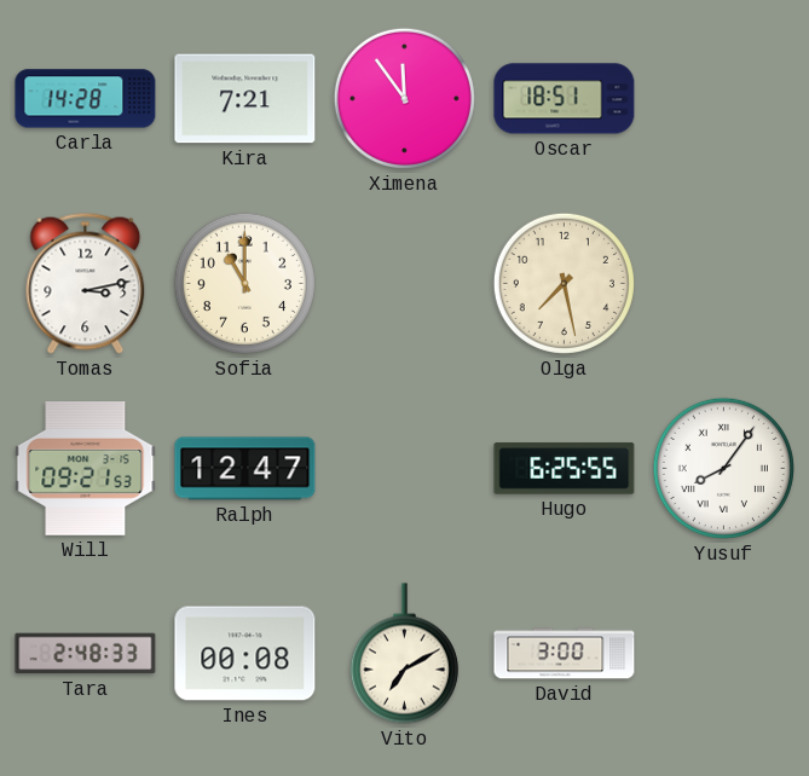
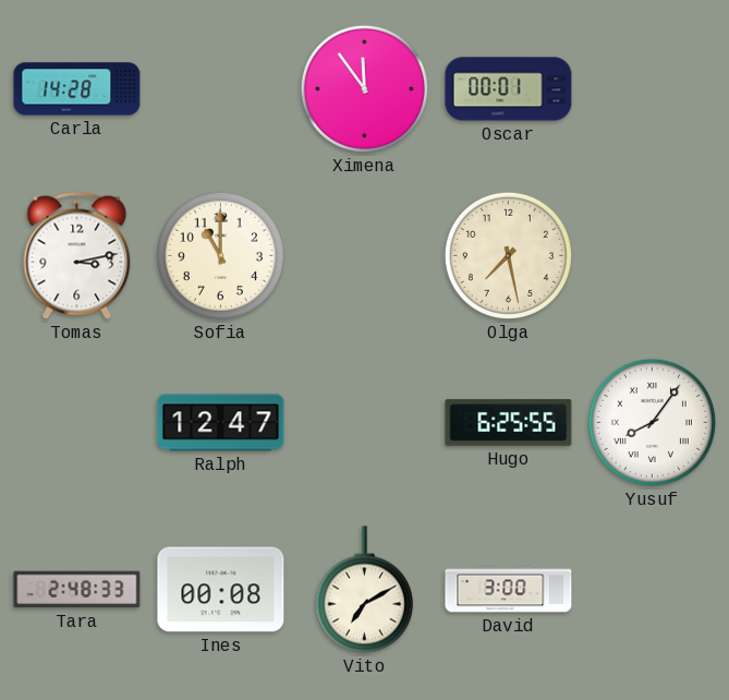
Kira: 7:21 -> none
Oscar: 18:51 -> 00:01
Will: 09:21 -> none
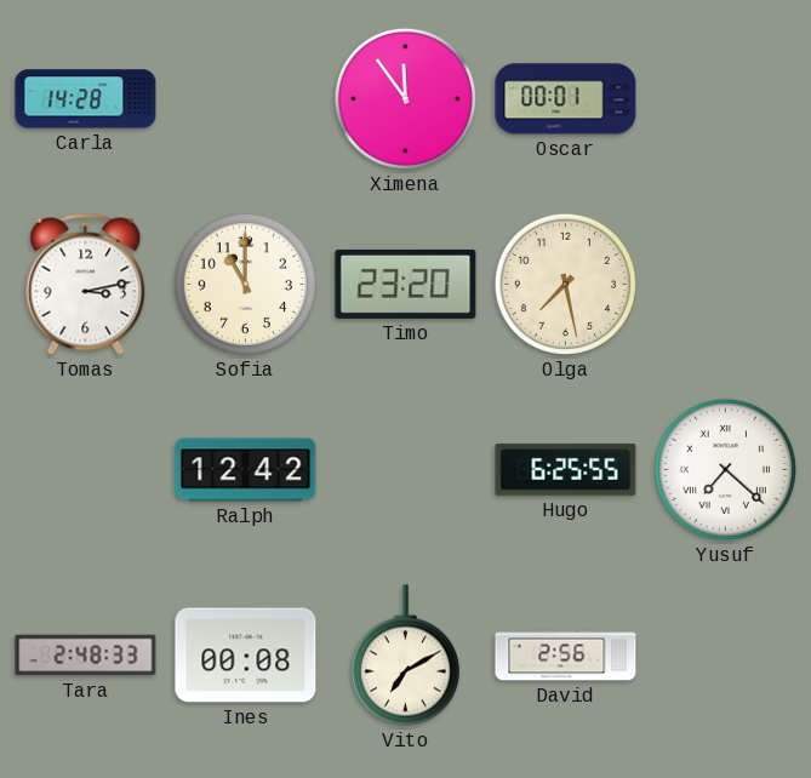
Timo: none -> 23:20
Ralph: 12:47 -> 12:42
Yusuf: 8:06 -> 7:22
David: 3:00 -> 2:56
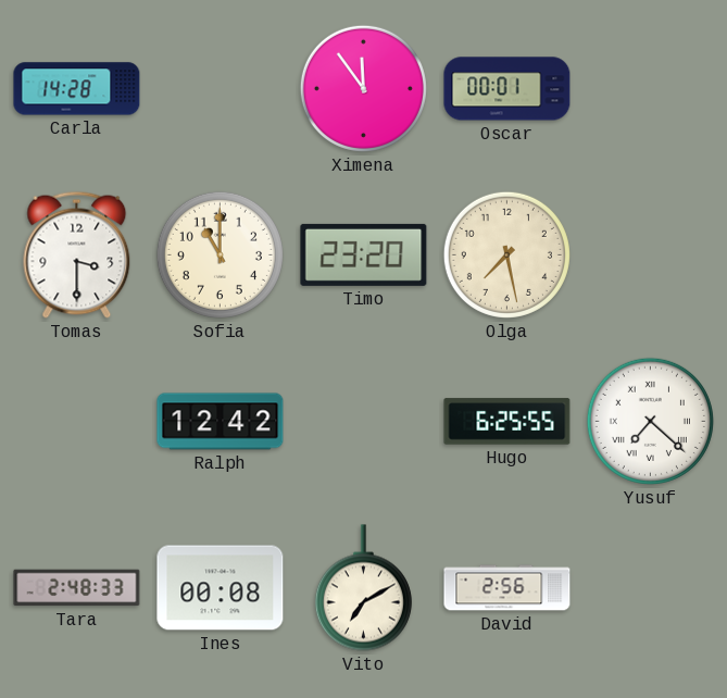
Tomas: 3:13 -> 3:30
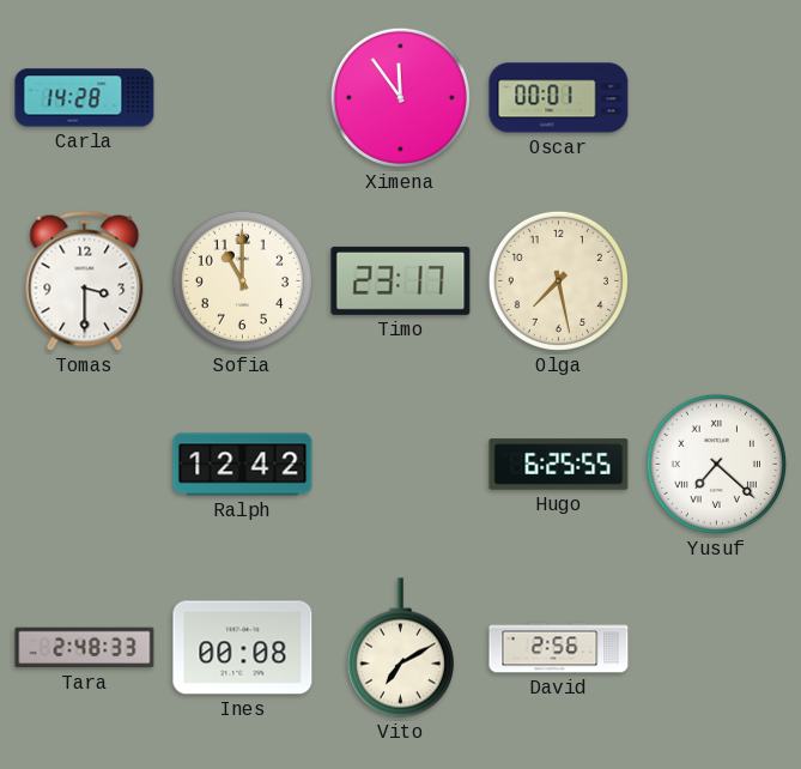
Timo: 23:20 -> 23:17
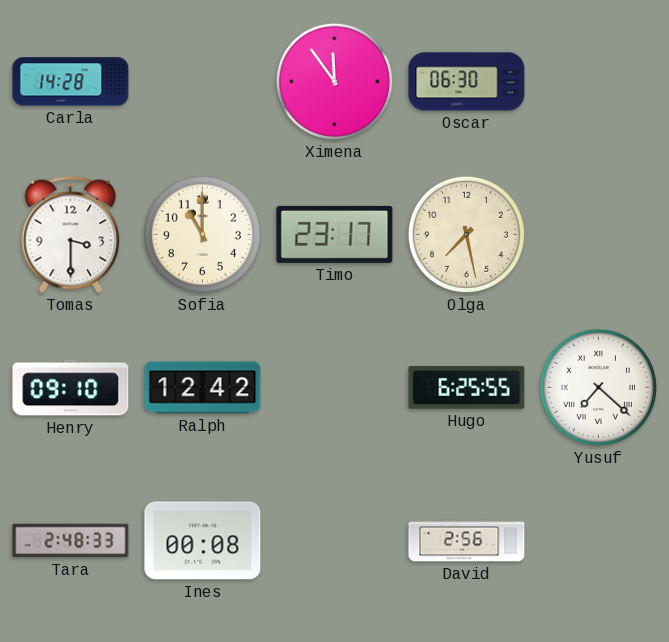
Oscar: 00:01 -> 06:30
Henry: none -> 09:10
Vito: 7:10 -> none
